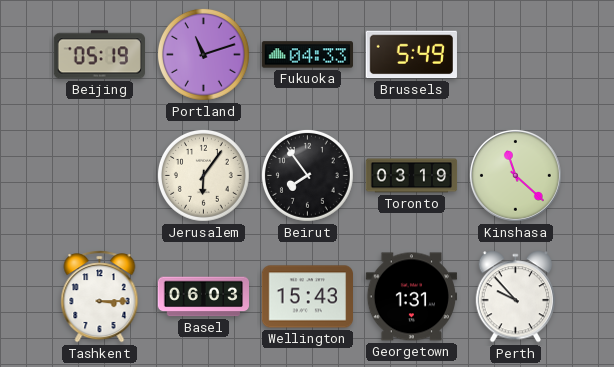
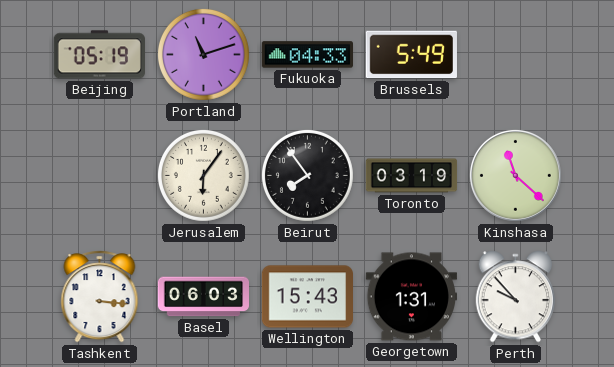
Tashkent: 3:15 -> 3:16
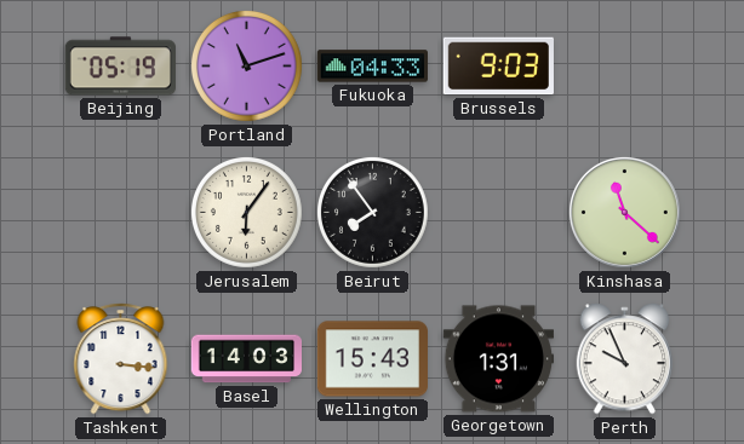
Brussels: 5:49 -> 9:03
Toronto: 03:19 -> none
Basel: 06:03 -> 14:03
Perth: 9:53 -> 9:56
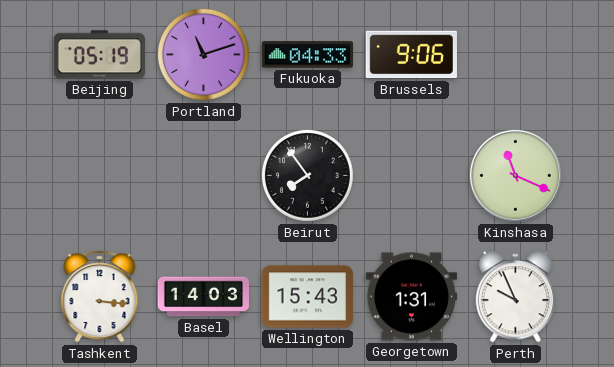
Brussels: 9:03 -> 9:06
Jerusalem: 6:06 -> none
Kinshasa: 11:22 -> 11:19
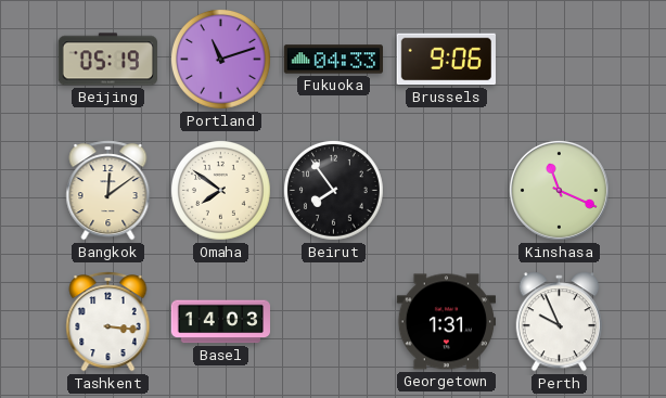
Bangkok: none -> 12:09
Omaha: none -> 7:51
Wellington: 15:43 -> none
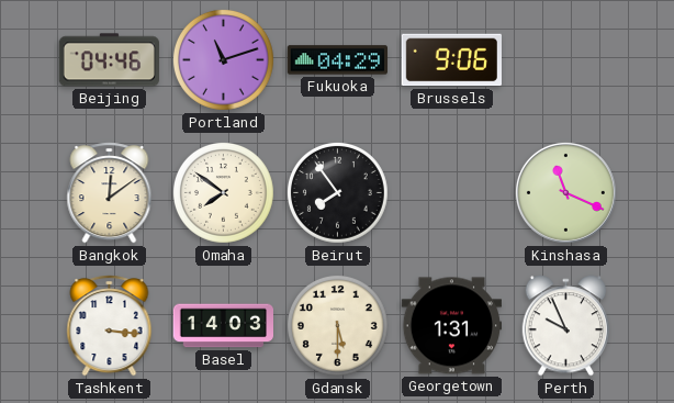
Beijing: 05:19 -> 04:46
Fukuoka: 04:33 -> 04:29
Gdansk: none -> 5:30
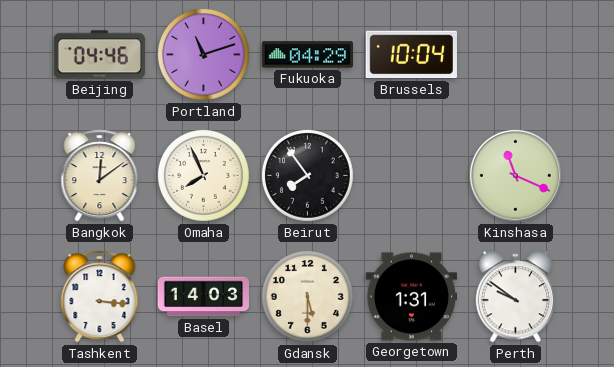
Brussels: 9:06 -> 10:04
Omaha: 7:51 -> 7:56
Perth: 9:56 -> 9:51
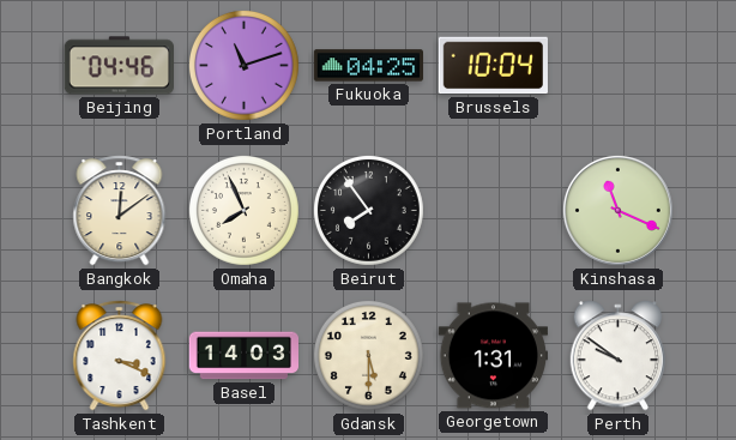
Fukuoka: 04:29 -> 04:25
Tashkent: 3:16 -> 3:19
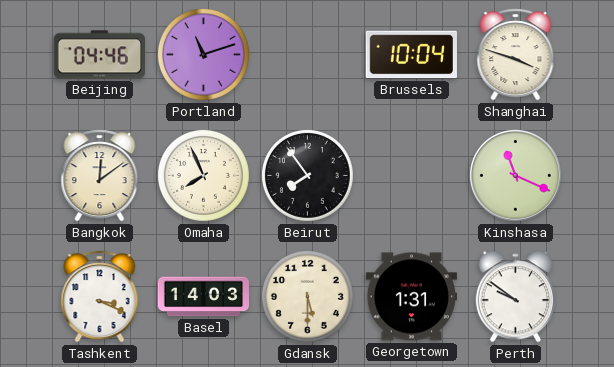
Fukuoka: 04:25 -> none
Shanghai: none -> 3:48
